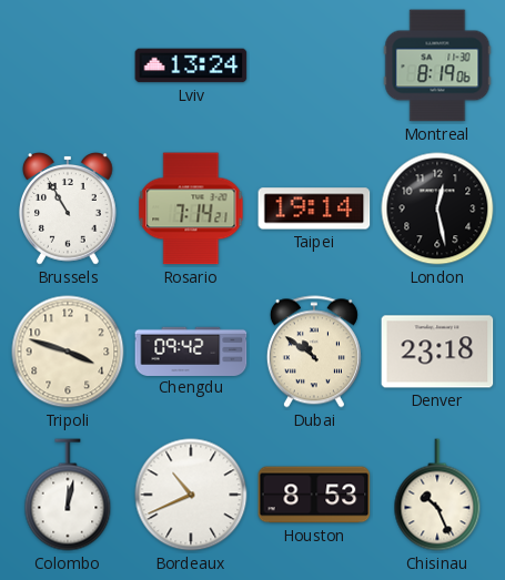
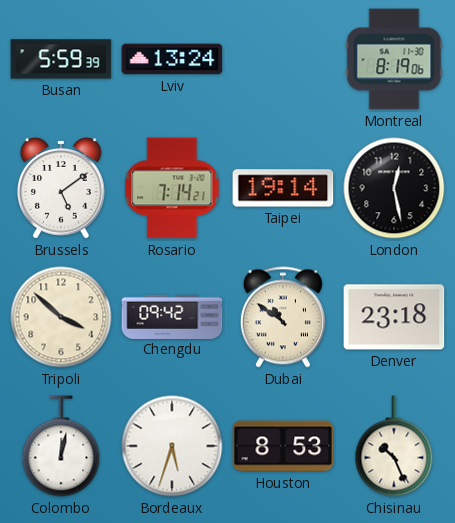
Busan: none -> 5:59
Brussels: 10:55 -> 5:09
Tripoli: 3:48 -> 3:52
Bordeaux: 10:41 -> 5:33
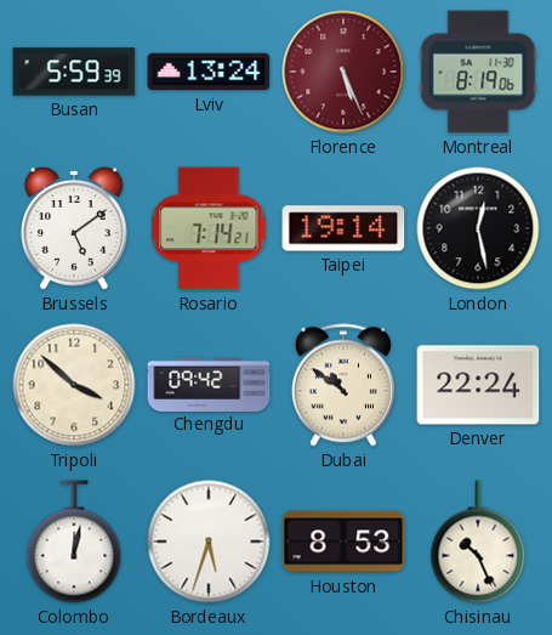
Florence: none -> 5:26
Denver: 23:18 -> 22:24
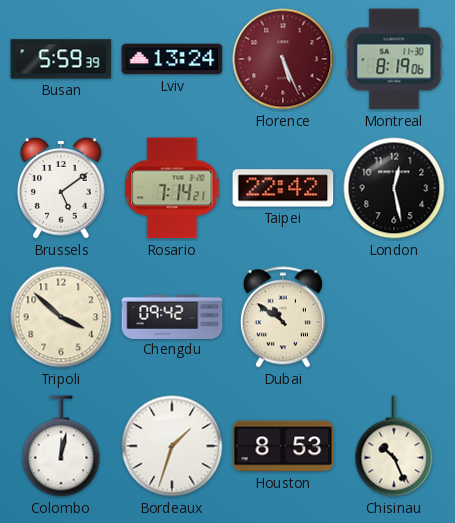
Taipei: 19:14 -> 22:42
Denver: 22:24 -> none
Bordeaux: 5:33 -> 1:33
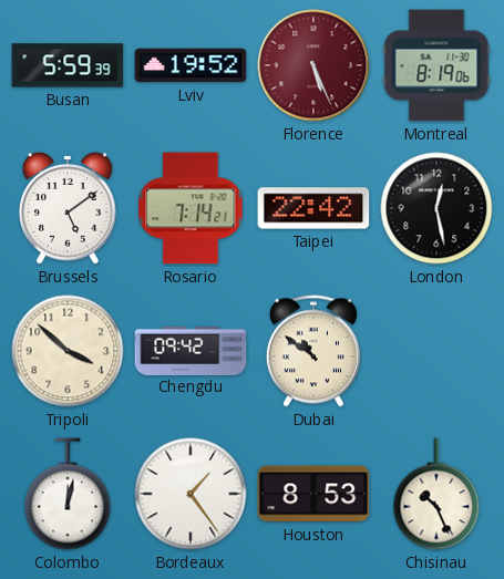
Lviv: 13:24 -> 19:52
Bordeaux: 1:33 -> 1:24
